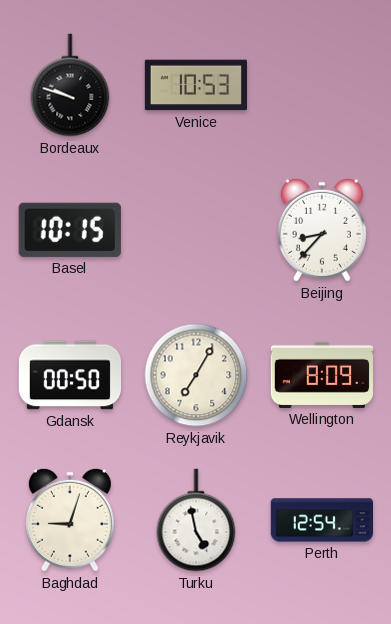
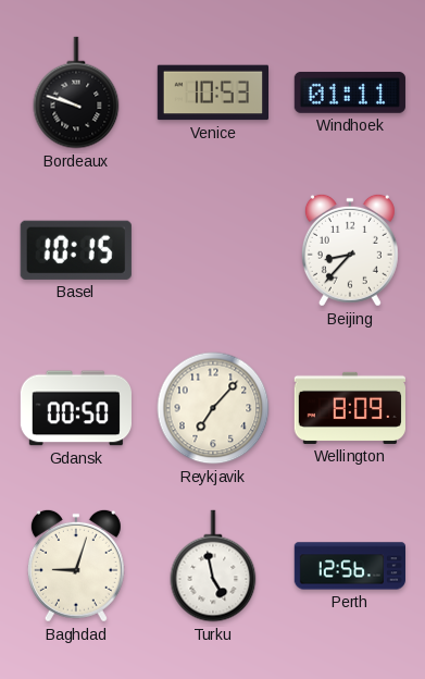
Windhoek: none -> 01:11
Reykjavik: 7:05 -> 7:07
Perth: 12:54 -> 12:56
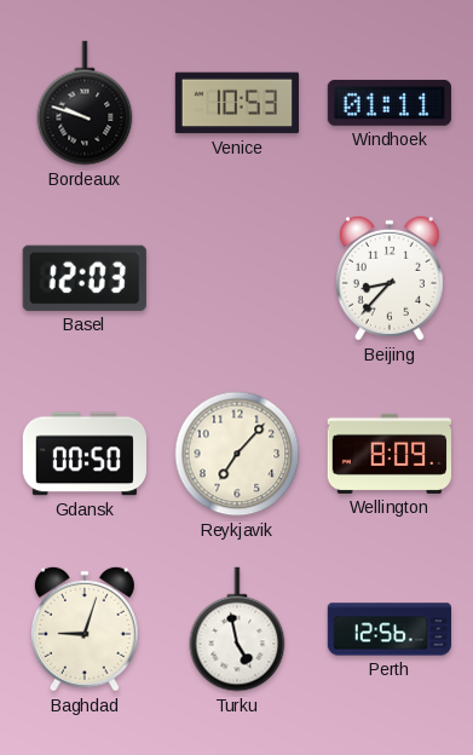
Basel: 10:15 -> 12:03
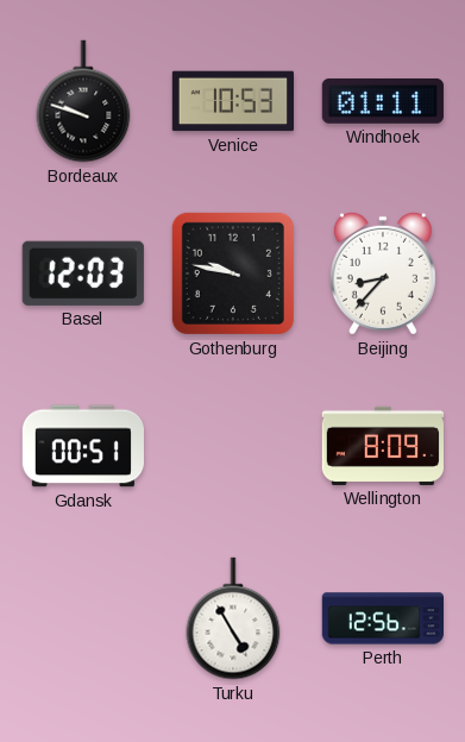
Gothenburg: none -> 9:47
Gdansk: 00:50 -> 00:51
Reykjavik: 7:07 -> none
Baghdad: 9:03 -> none
Turku: 4:58 -> 4:55
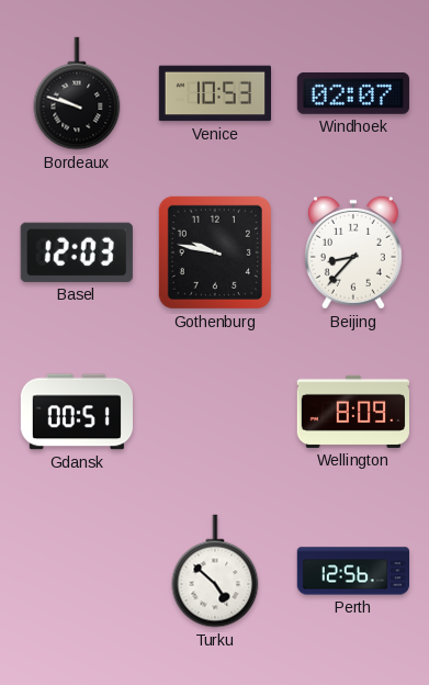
Windhoek: 01:11 -> 02:07
Turku: 4:55 -> 4:52
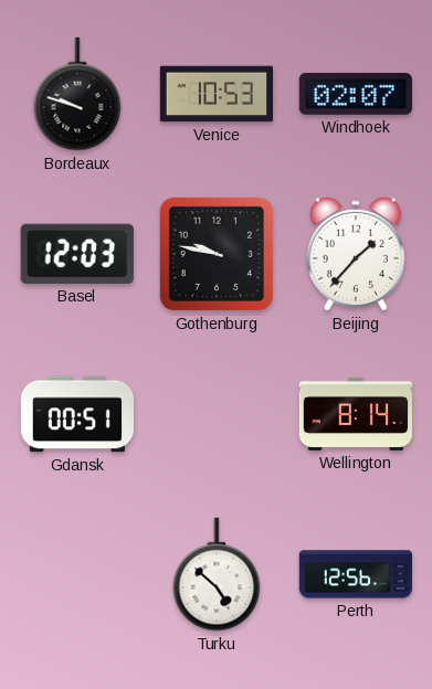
Beijing: 8:37 -> 1:37
Wellington: 8:09 -> 8:14
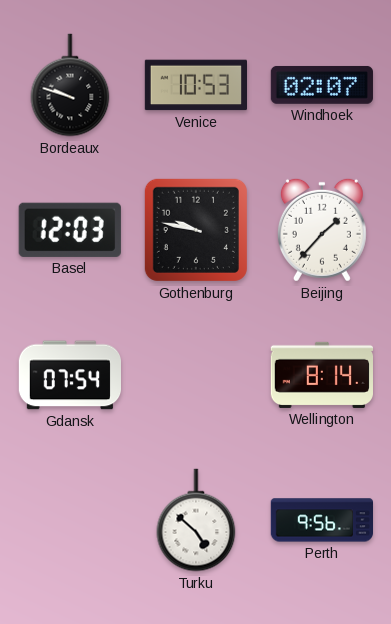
Gdansk: 00:51 -> 07:54
Perth: 12:56 -> 9:56
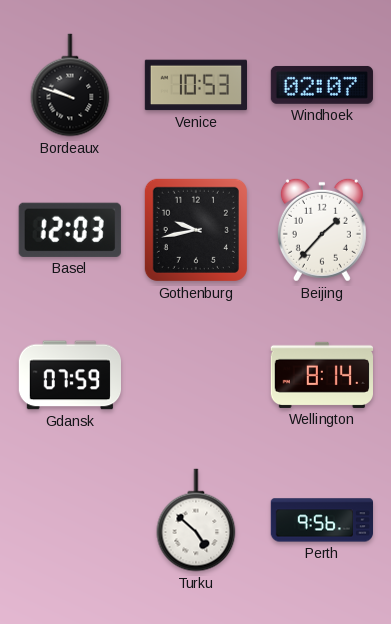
Gothenburg: 9:47 -> 9:43
Gdansk: 07:54 -> 07:59
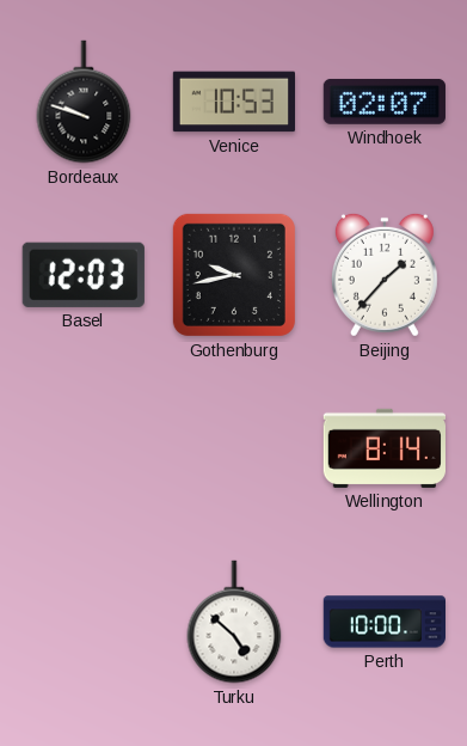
Gdansk: 07:59 -> none
Perth: 9:56 -> 10:00
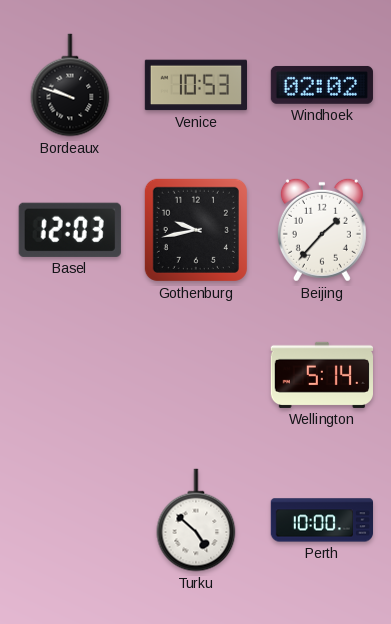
Windhoek: 02:07 -> 02:02
Wellington: 8:14 -> 5:14
